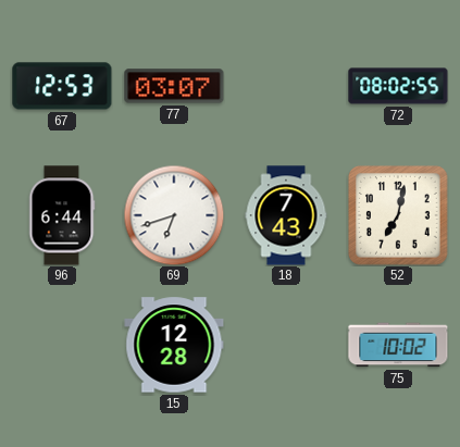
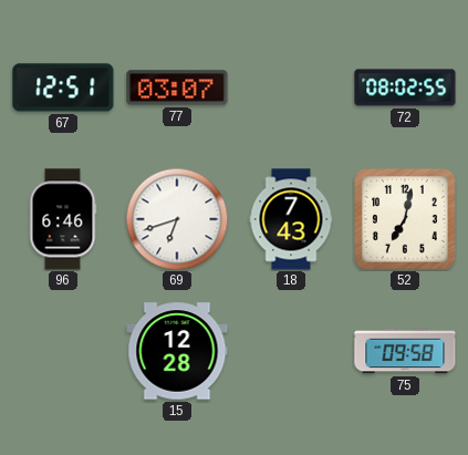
67: 12:53 -> 12:51
96: 6:44 -> 6:46
75: 10:02 -> 09:58
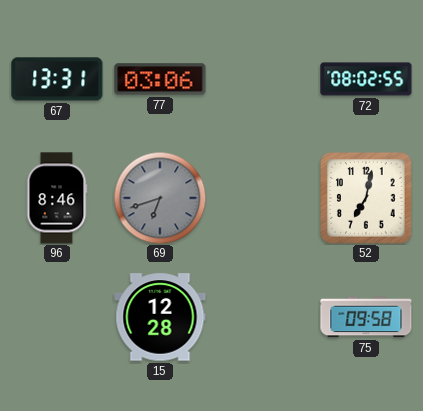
67: 12:51 -> 13:31
77: 03:07 -> 03:06
96: 6:46 -> 8:46
69 dial: white -> grey
18: 7:43 -> none
